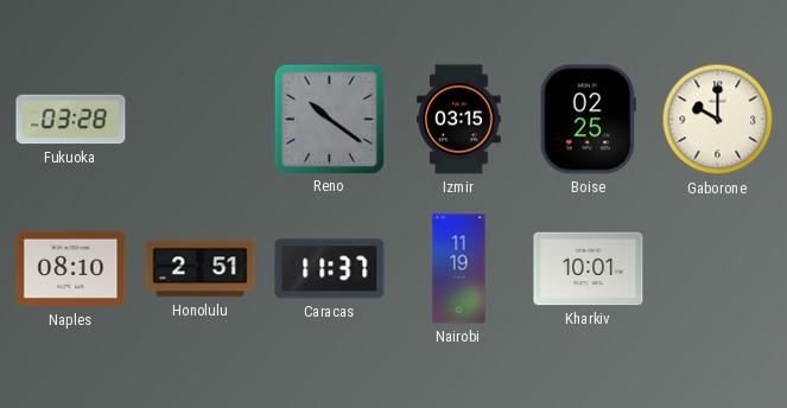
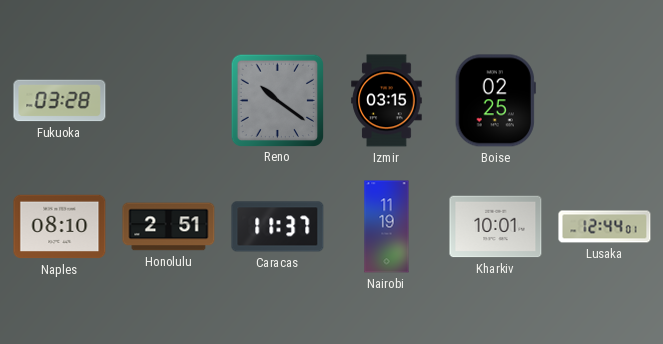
Gaborone: 10:00 -> none
Lusaka: none -> 12:44
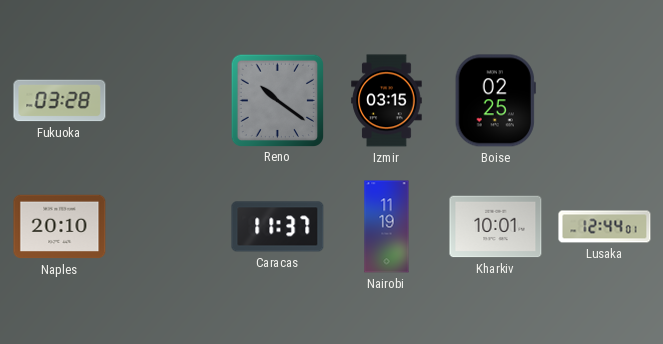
Naples: 08:10 -> 20:10
Honolulu: 2:51 -> none
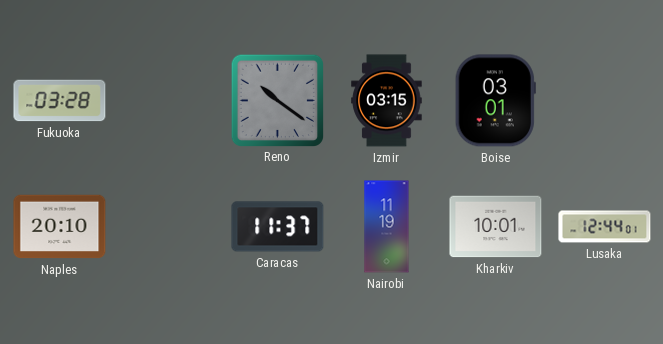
Boise: 02:25 -> 03:01
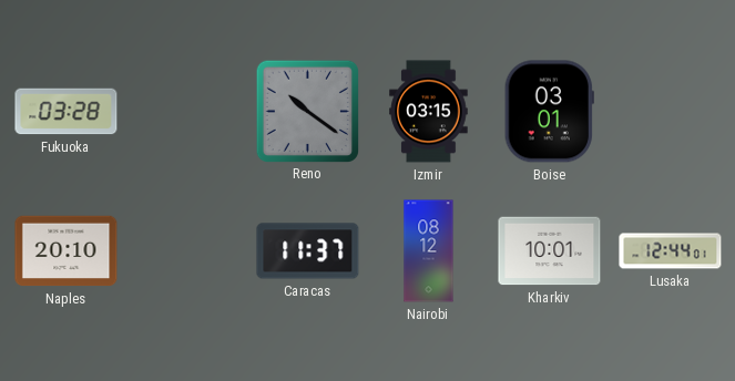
Nairobi: 11:19 -> 08:12
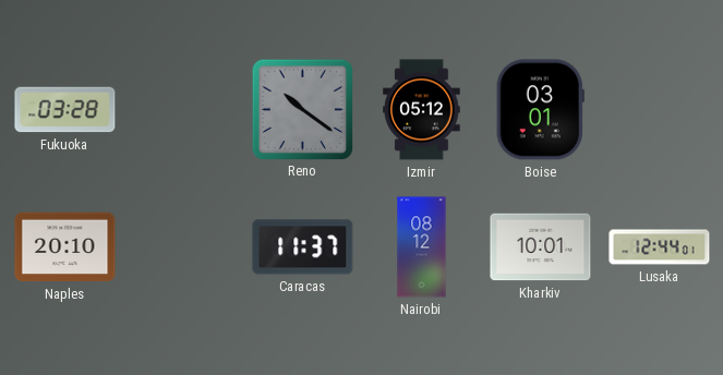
Izmir: 03:15 -> 05:12
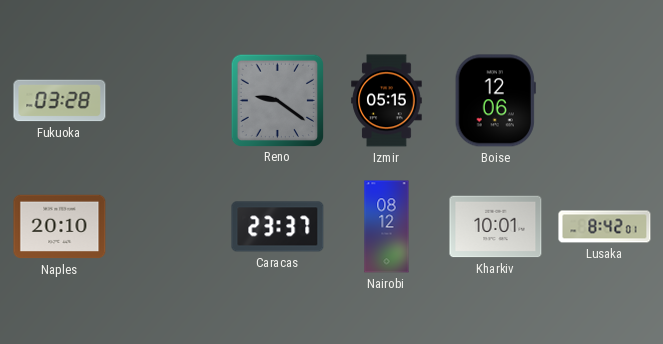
Reno: 10:21 -> 9:21
Izmir: 05:12 -> 05:15
Boise: 03:01 -> 12:06
Caracas: 11:37 -> 23:37
Lusaka: 12:44 -> 8:42
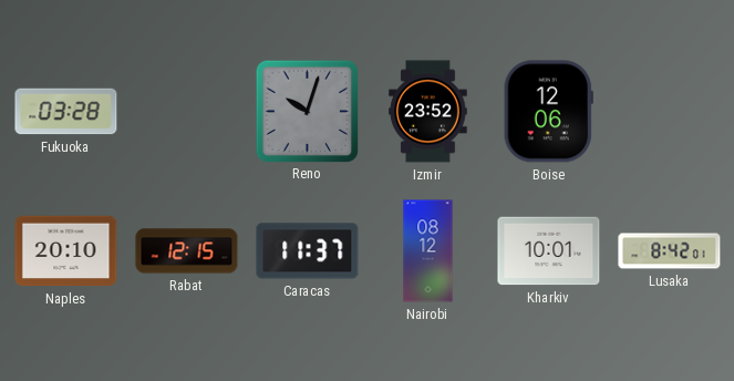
Reno: 9:21 -> 10:03
Izmir: 05:15 -> 23:52
Rabat: none -> 12:15
Caracas: 23:37 -> 11:37
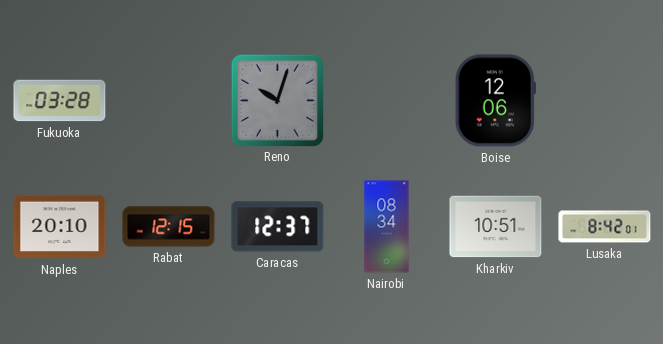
Izmir: 23:52 -> none
Caracas: 11:37 -> 12:37
Nairobi: 08:12 -> 08:34
Kharkiv: 10:01 -> 10:51
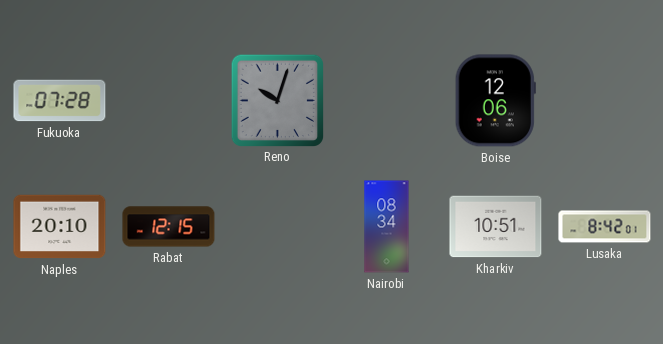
Fukuoka: 03:28 -> 07:28
Caracas: 12:37 -> none
